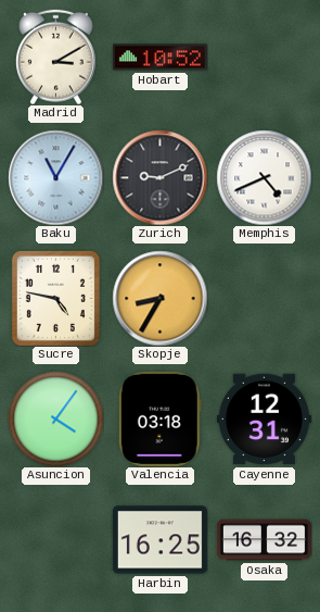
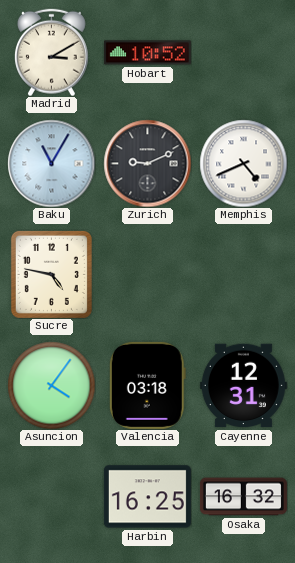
Skopje: 8:35 -> none
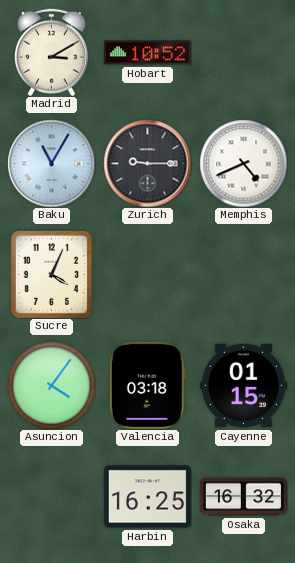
Zurich: 9:11 -> 9:15
Sucre: 4:47 -> 4:04
Cayenne: 12:31 -> 01:15
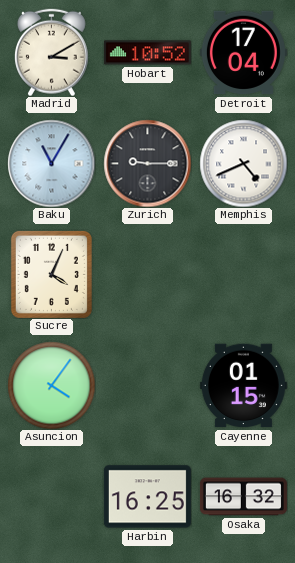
Detroit: none -> 17:04
Valencia: 03:18 -> none
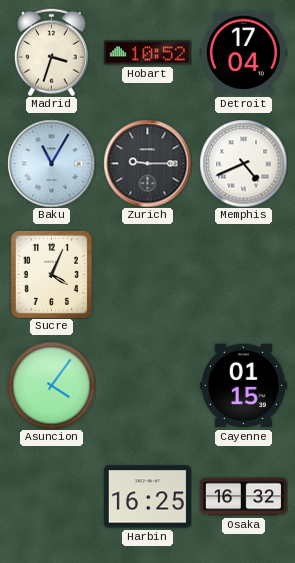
Madrid: 3:10 -> 3:33
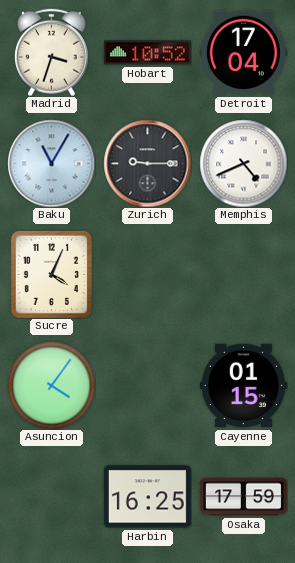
Osaka: 16:32 -> 17:59
